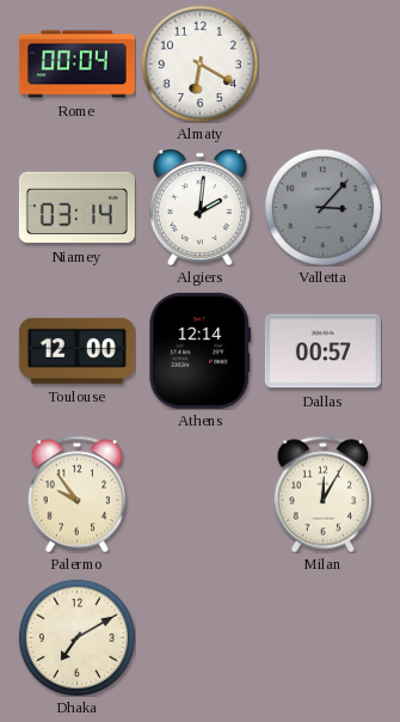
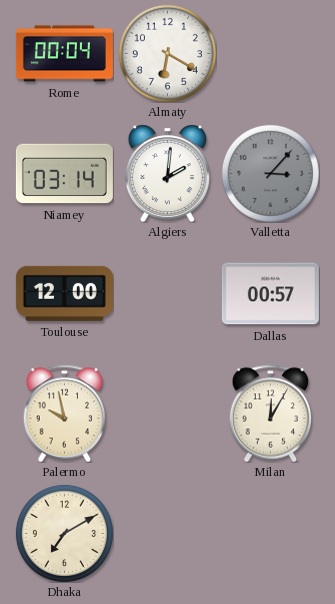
Athens: 12:14 -> none
Palermo: 9:54 -> 9:58
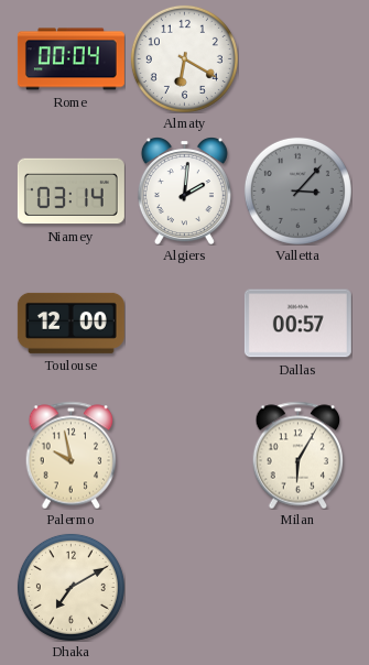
Milan: 12:05 -> 6:05
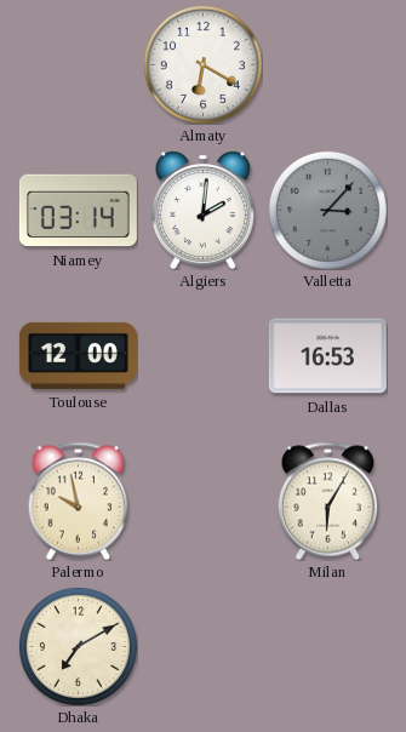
Rome: 00:04 -> none
Dallas: 00:57 -> 16:53
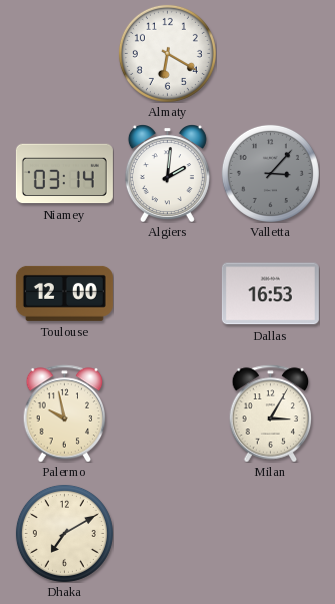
Milan: 6:05 -> 3:05
